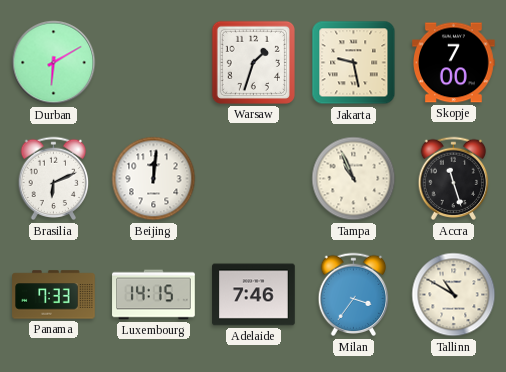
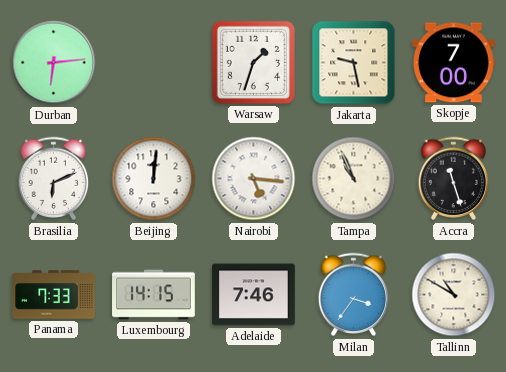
Durban: 6:10 -> 6:14
Nairobi: none -> 5:16
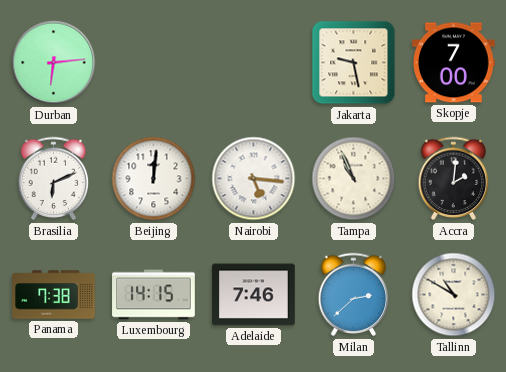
Warsaw: 1:33 -> none
Accra: 11:27 -> 2:01
Panama: 7:33 -> 7:38
Milan: 3:36 -> 2:38
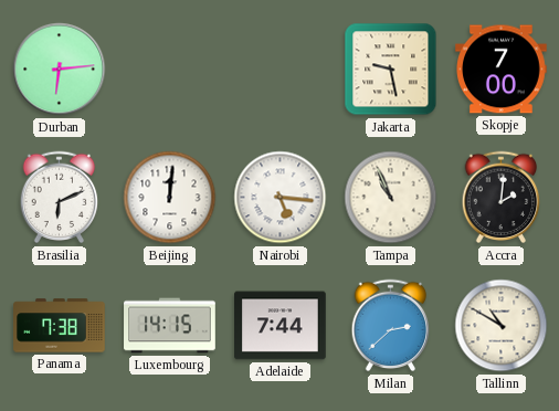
Adelaide: 7:46 -> 7:44
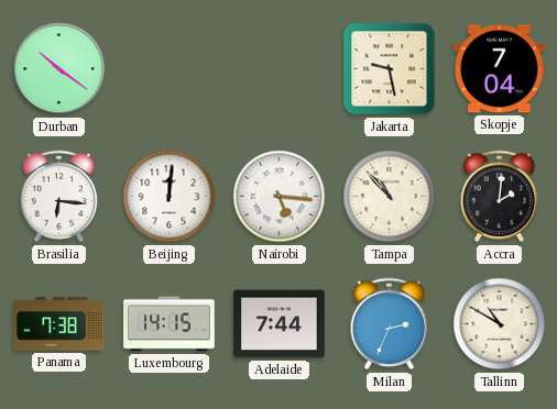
Durban: 6:14 -> 10:21
Skopje: 7:00 -> 7:04
Brasilia: 6:11 -> 6:16
Tampa: 10:56 -> 10:53
Milan: 2:38 -> 2:34
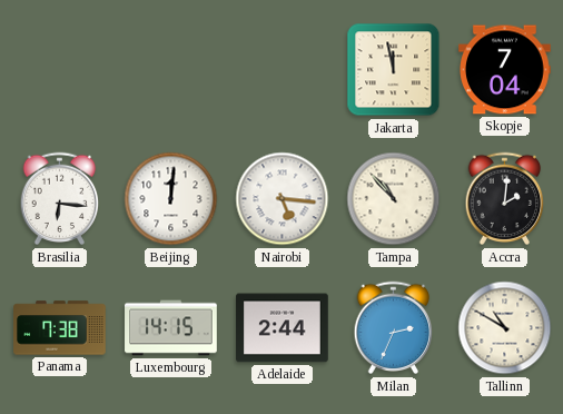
Durban: 10:21 -> none
Jakarta: 9:28 -> 11:58
Adelaide: 7:44 -> 2:44
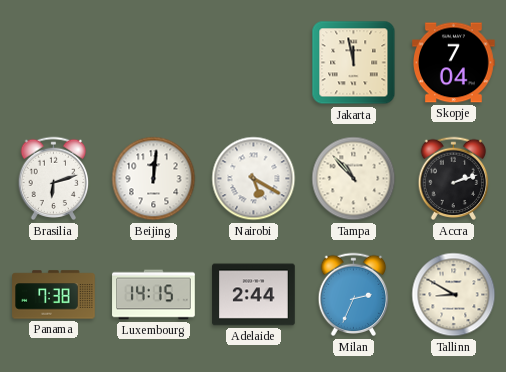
Brasilia: 6:16 -> 6:12
Nairobi: 5:16 -> 5:20
Accra: 2:01 -> 2:12
Tallinn: 10:50 -> 8:50
